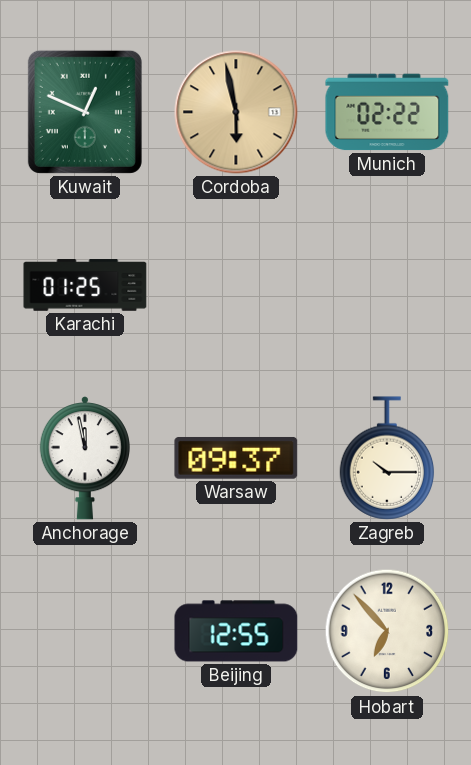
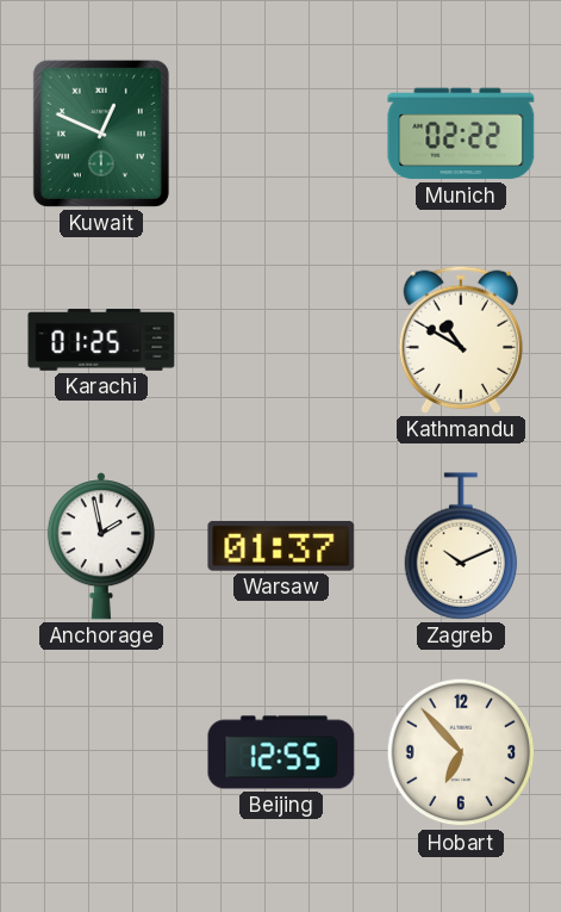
Cordoba: 5:58 -> none
Kathmandu: none -> 10:50
Anchorage: 11:58 -> 1:58
Warsaw: 09:37 -> 01:37
Zagreb: 10:15 -> 10:11
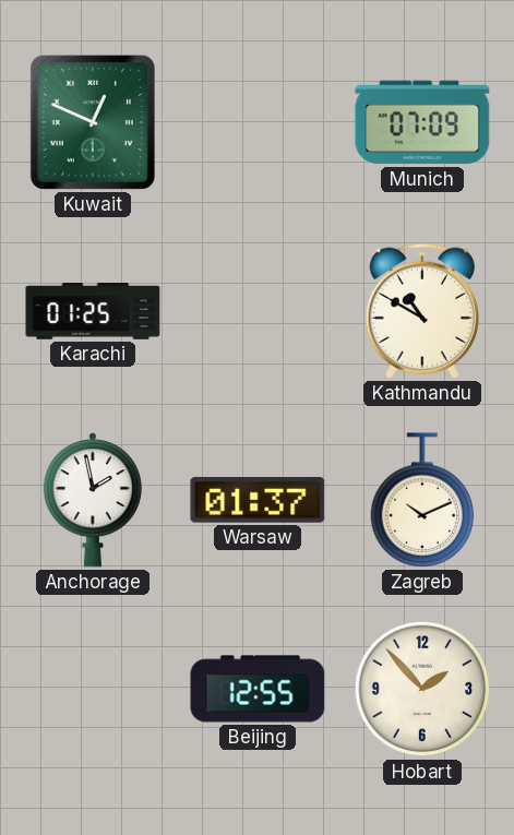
Munich: 02:22 -> 07:09
Hobart: 6:53 -> 1:53
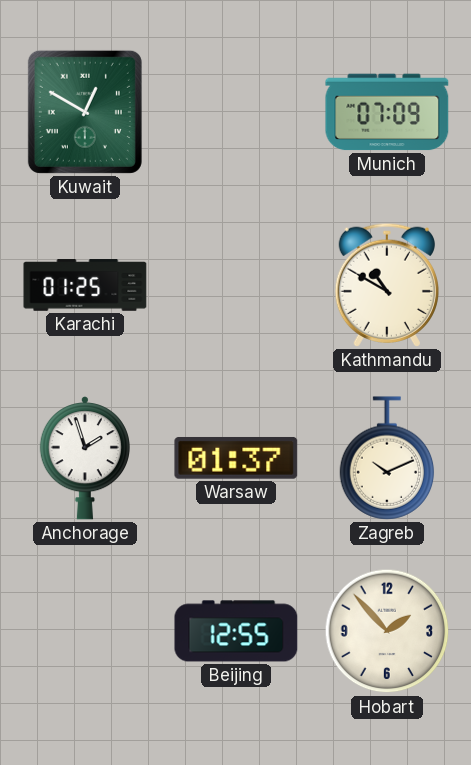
Kuwait: 12:49 -> 12:50
Anchorage: 1:58 -> 1:57
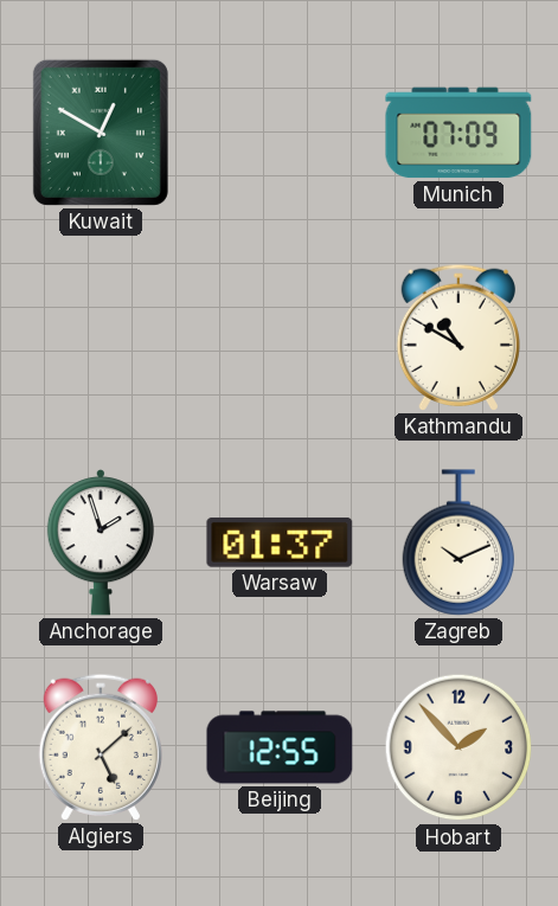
Karachi: 01:25 -> none
Algiers: none -> 5:08
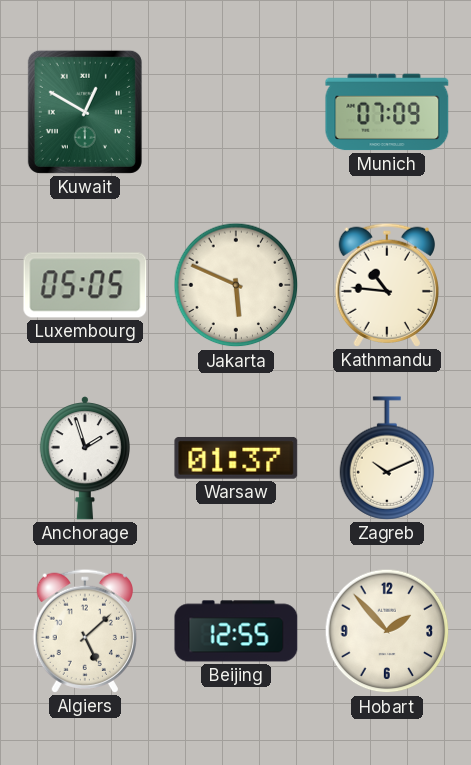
Luxembourg: none -> 05:05
Jakarta: none -> 5:49
Kathmandu: 10:50 -> 10:46
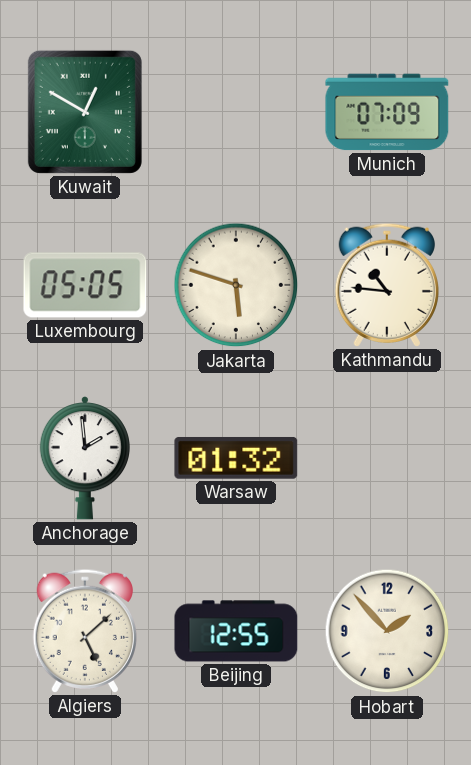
Jakarta: 5:49 -> 5:48
Anchorage: 1:57 -> 1:59
Warsaw: 01:37 -> 01:32
Zagreb: 10:11 -> none
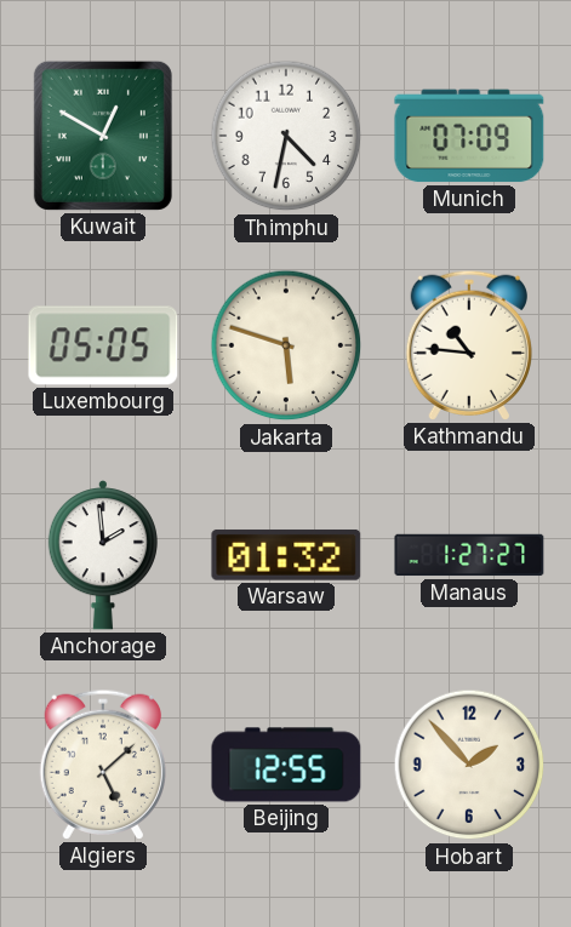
Thimphu: none -> 4:32
Manaus: none -> 1:27
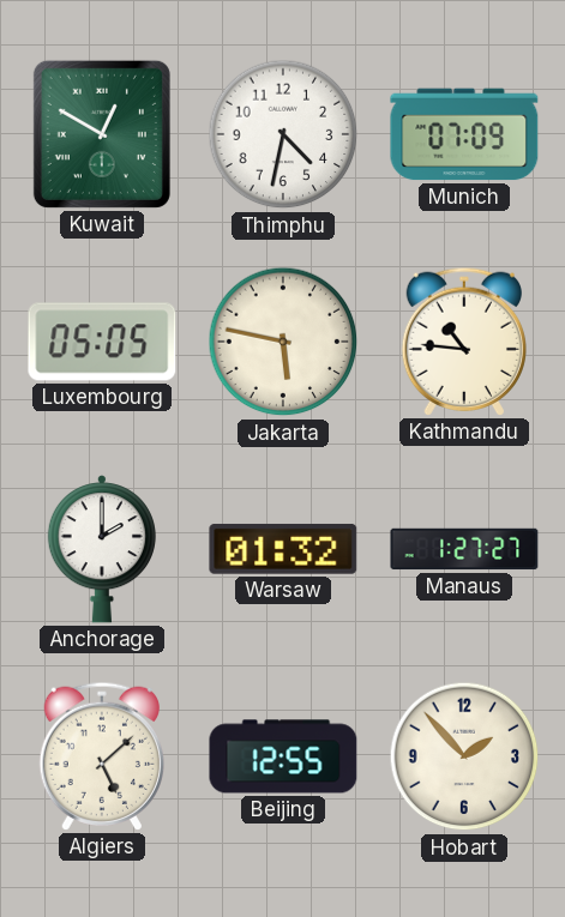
Jakarta: 5:48 -> 5:47
Anchorage: 1:59 -> 2:00
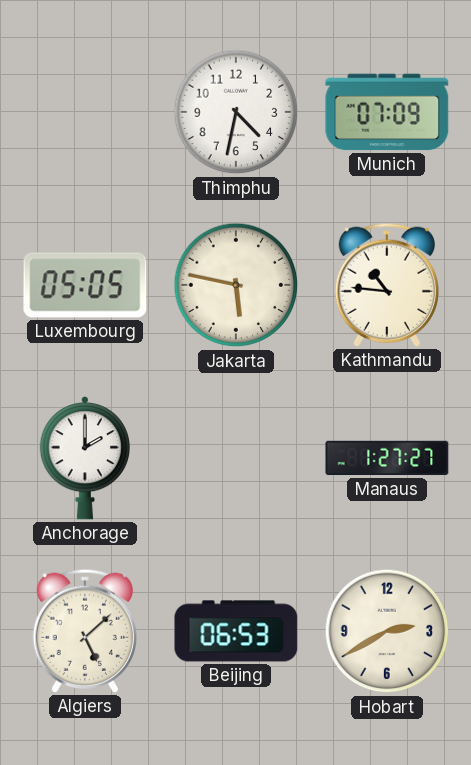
Kuwait: 12:50 -> none
Warsaw: 01:32 -> none
Beijing: 12:55 -> 06:53
Hobart: 1:53 -> 2:40
